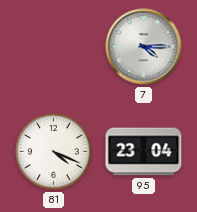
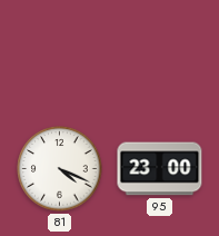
7: 4:15 -> none
95: 23:04 -> 23:00
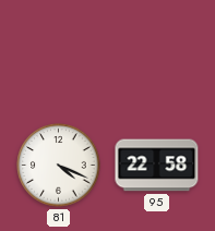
95: 23:00 -> 22:58
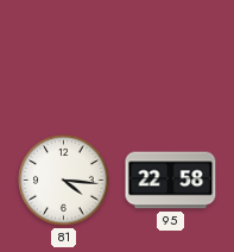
81: 4:19 -> 4:16
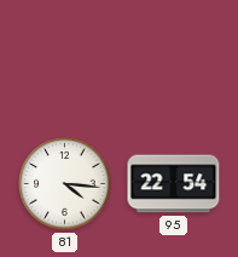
95: 22:58 -> 22:54
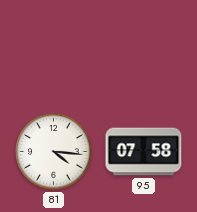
95: 22:54 -> 07:58
